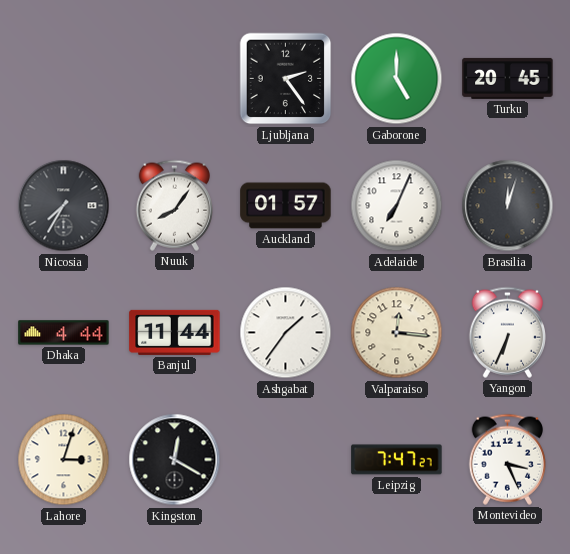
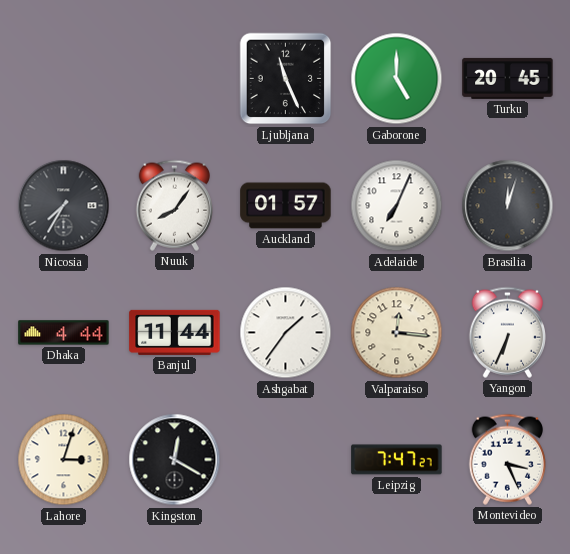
Ljubljana: 2:24 -> 11:26
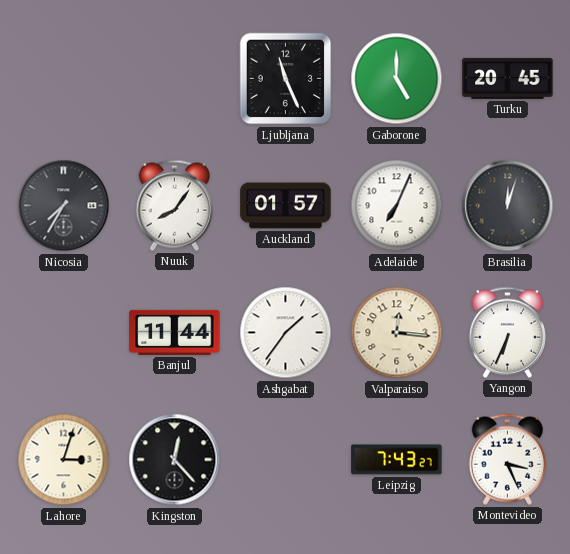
Dhaka: 4:44 -> none
Kingston: 12:20 -> 12:23
Leipzig: 7:47 -> 7:43
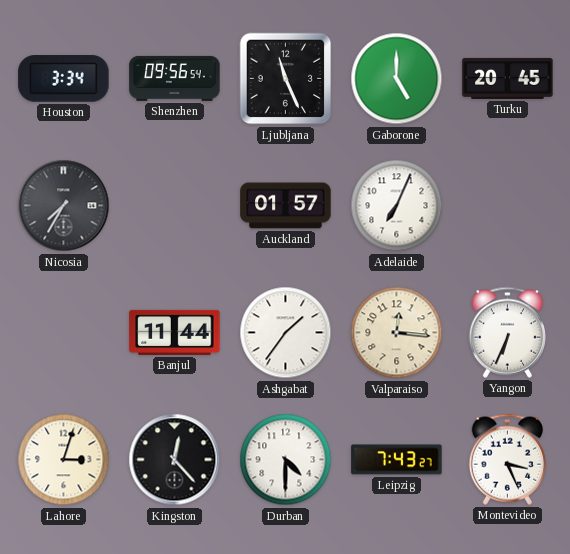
Houston: none -> 3:34
Shenzhen: none -> 09:56
Nuuk: 8:06 -> none
Brasilia: 12:03 -> none
Durban: none -> 4:30
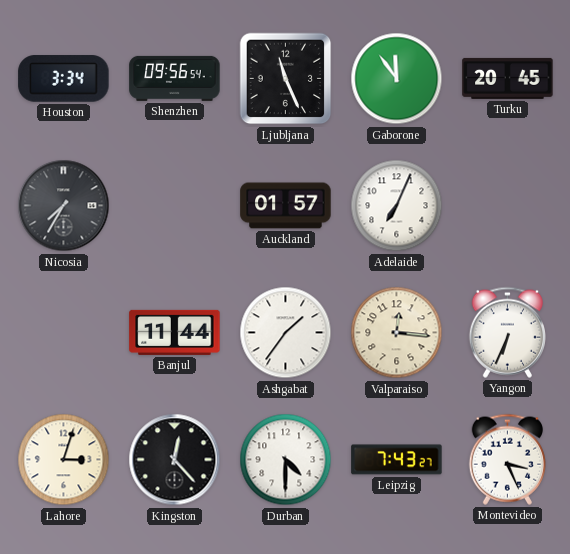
Gaborone: 5:00 -> 11:54
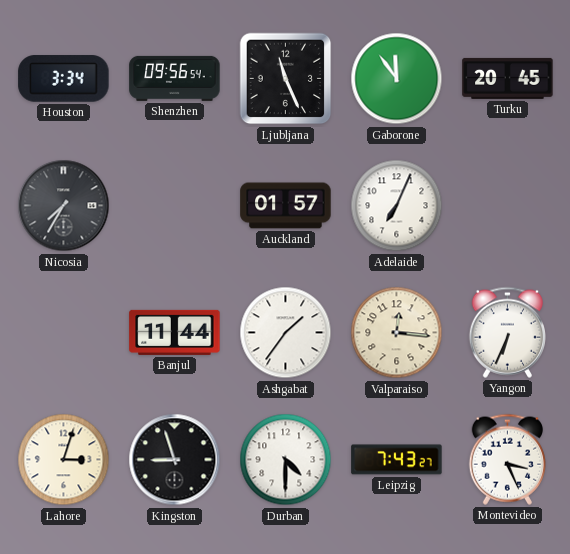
Kingston: 12:23 -> 8:57
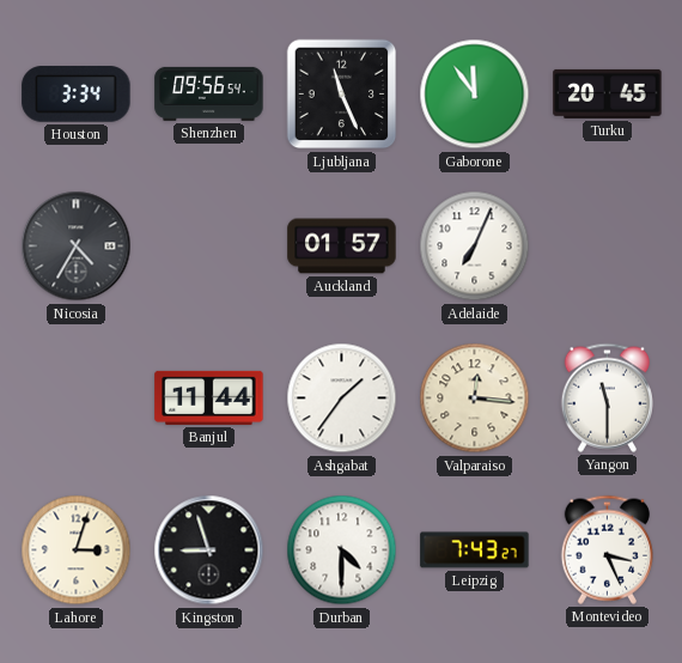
Nicosia: 7:35 -> 4:35
Yangon: 6:34 -> 11:30
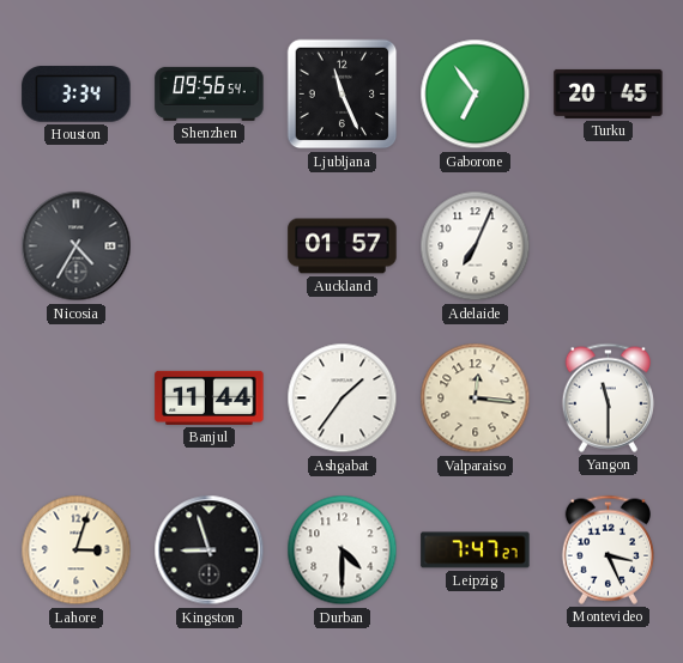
Gaborone: 11:54 -> 6:54
Leipzig: 7:43 -> 7:47
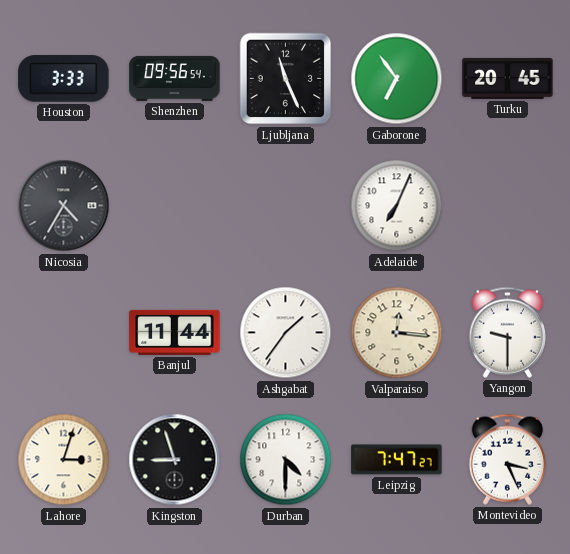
Houston: 3:34 -> 3:33
Auckland: 01:57 -> none
Yangon: 11:30 -> 9:30
